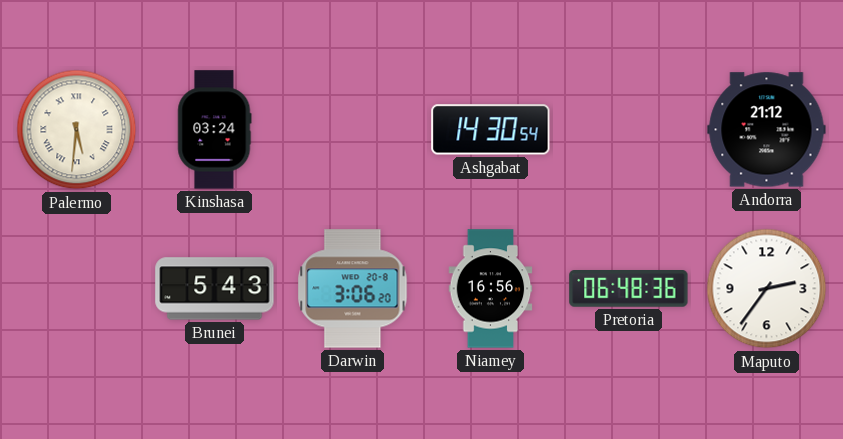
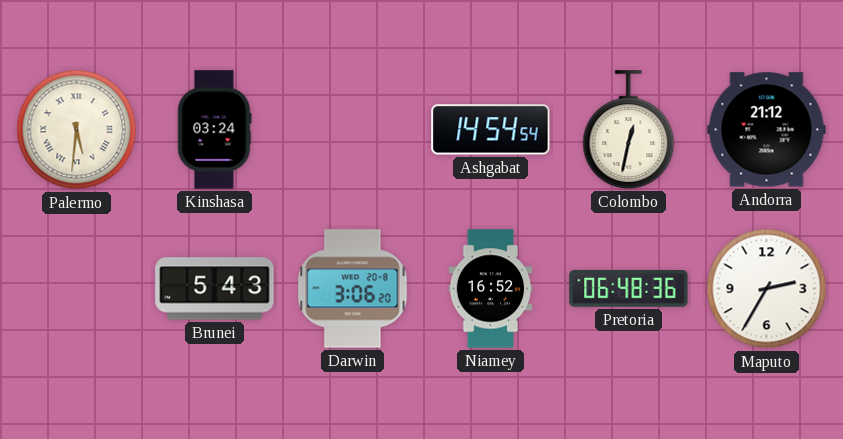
Ashgabat: 14:30 -> 14:54
Colombo: none -> 12:32
Niamey: 16:56 -> 16:52
Maputo: 2:36 -> 2:35
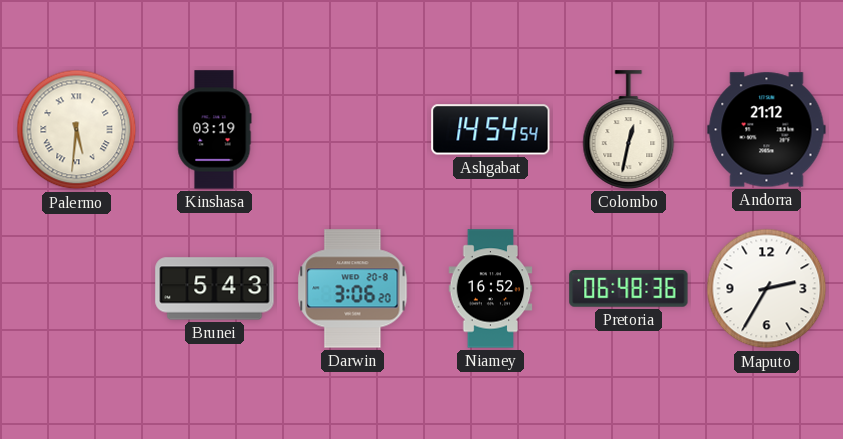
Kinshasa: 03:24 -> 03:19
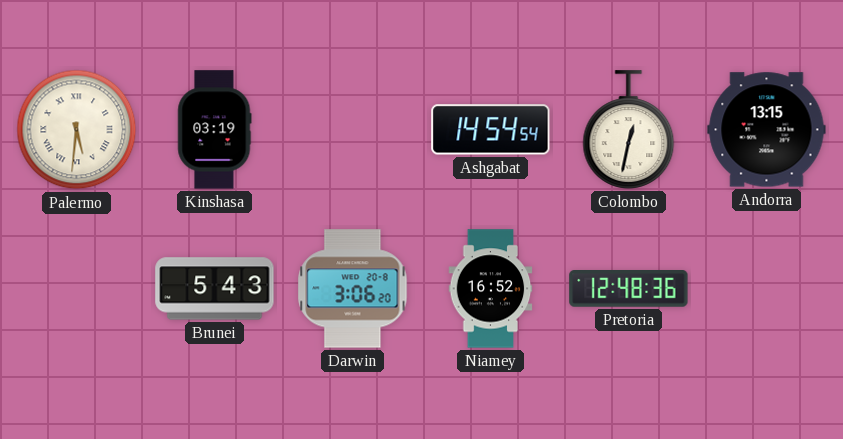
Andorra: 21:12 -> 13:15
Pretoria: 06:48 -> 12:48
Maputo: 2:35 -> none
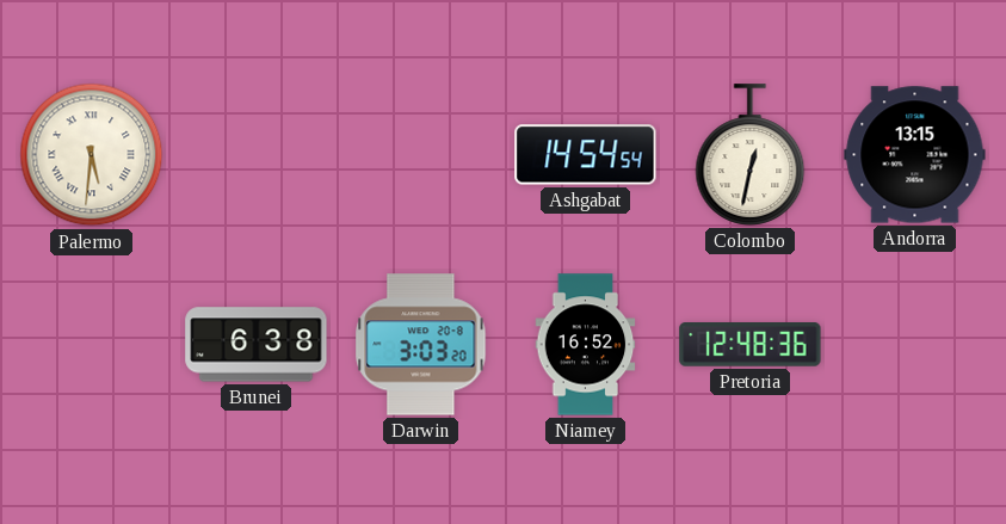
Kinshasa: 03:19 -> none
Brunei: 5:43 -> 6:38
Darwin: 3:06 -> 3:03
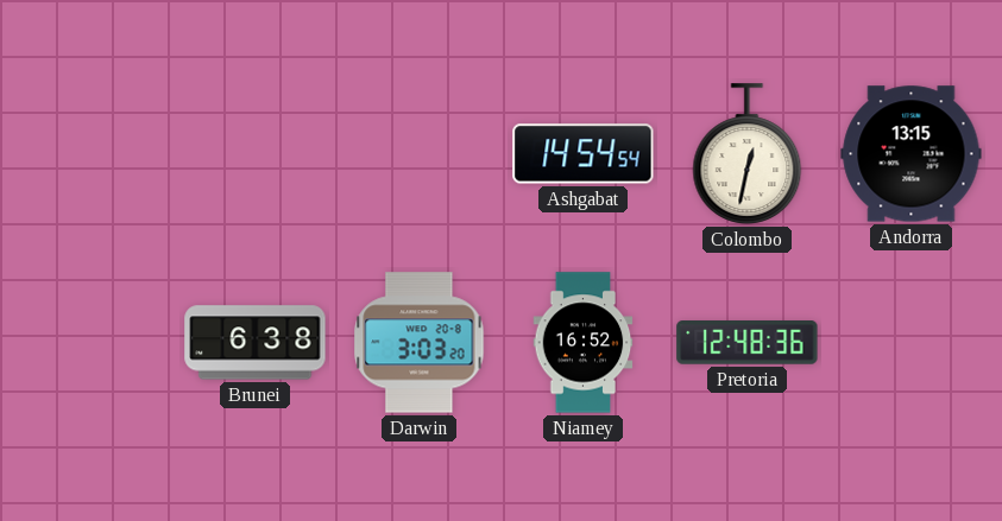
Palermo: 5:31 -> none
